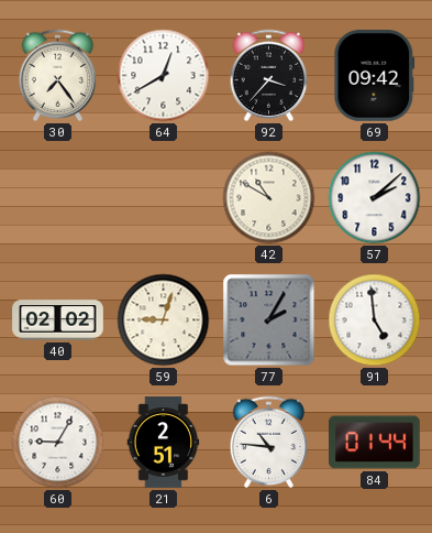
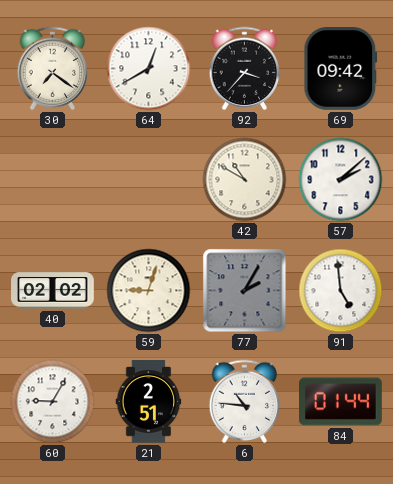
30: 7:24 -> 7:21
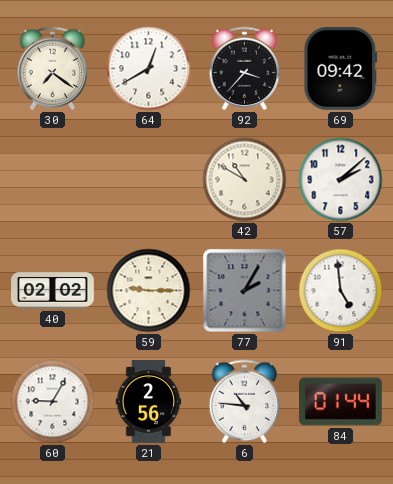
59: 9:03 -> 9:15
21: 2:51 -> 2:56
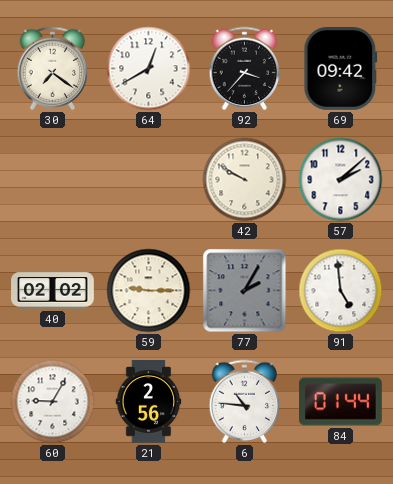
42: 10:50 -> 9:50
